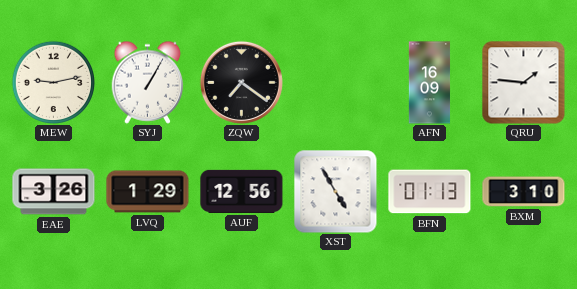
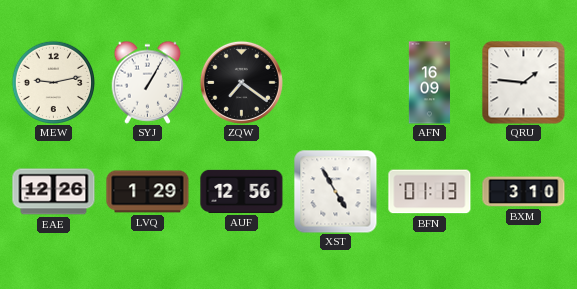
EAE: 3:26 -> 12:26
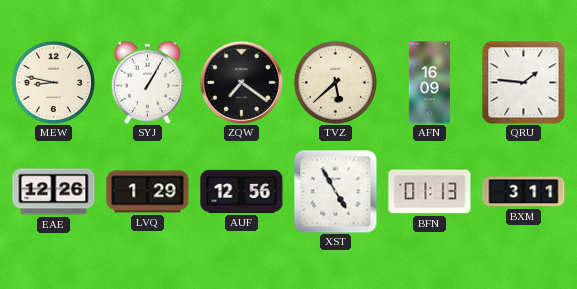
MEW: 9:13 -> 8:47
TVZ: none -> 5:38
BXM: 3:10 -> 3:11
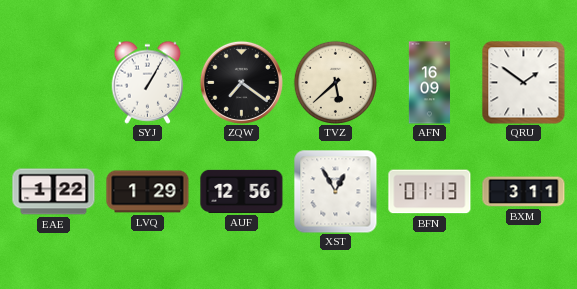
MEW: 8:47 -> none
QRU: 1:46 -> 1:51
EAE: 12:26 -> 1:22
XST: 4:55 -> 12:55
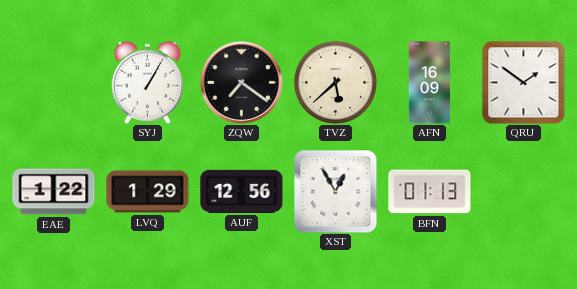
BXM: 3:11 -> none
